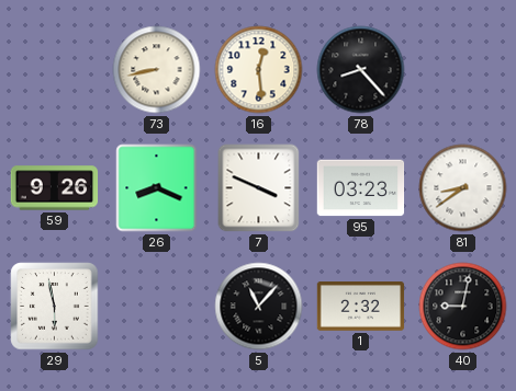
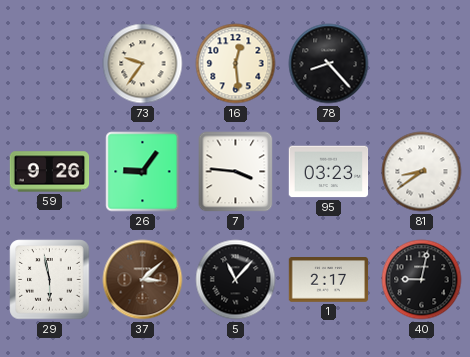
73: 8:43 -> 9:36
26: 8:19 -> 9:06
7: 3:49 -> 3:46
37: none -> 3:08
1: 2:32 -> 2:17
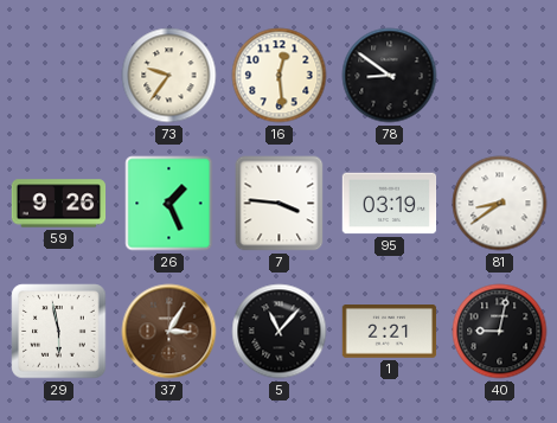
78: 8:23 -> 8:51
26: 9:06 -> 1:26
95: 03:23 -> 03:19
37: 3:08 -> 3:05
1: 2:17 -> 2:21
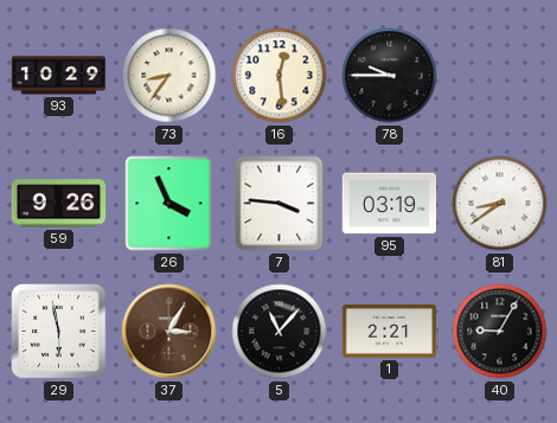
93: none -> 10:29
73: 9:36 -> 8:36
78: 8:51 -> 9:45
26: 1:26 -> 3:56
40: 9:02 -> 9:05
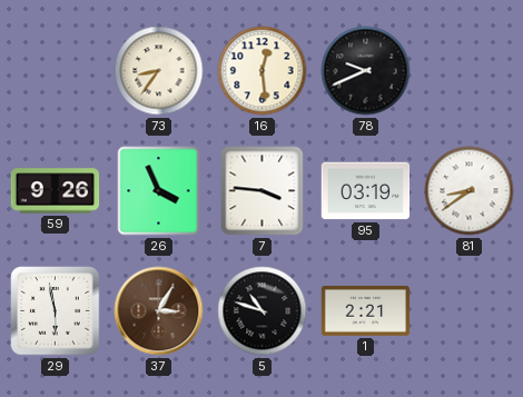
93: 10:29 -> none
78: 9:45 -> 9:41
5: 11:07 -> 10:48
40: 9:05 -> none
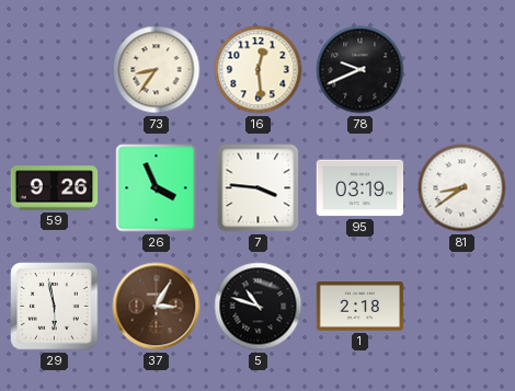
1: 2:21 -> 2:18
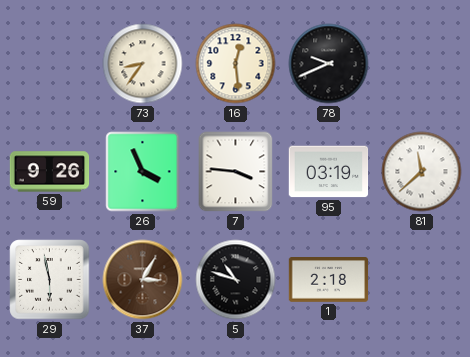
81: 8:39 -> 11:38
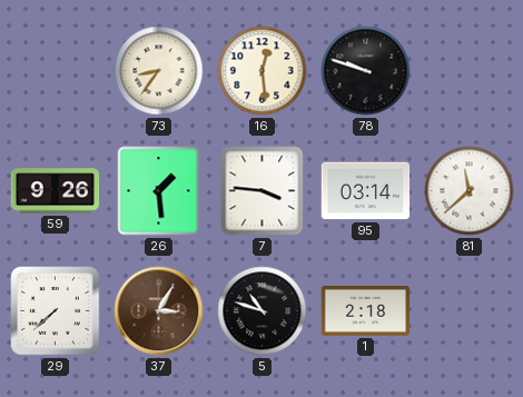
78: 9:41 -> 9:48
26: 3:56 -> 1:29
95: 03:19 -> 03:14
29: 5:58 -> 7:38
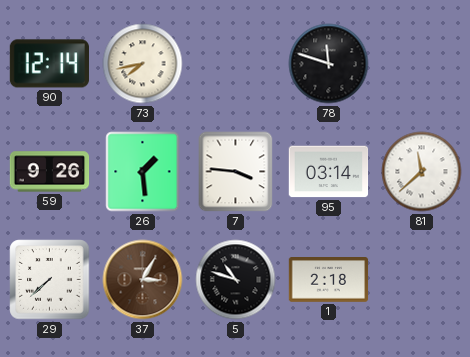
90: none -> 12:14
73: 8:36 -> 7:43
16: 12:29 -> none
78: 9:48 -> 11:48
